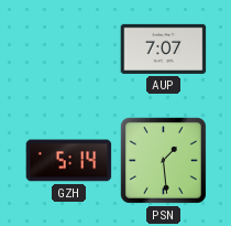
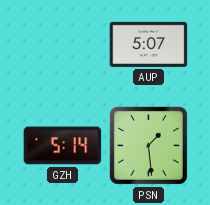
AUP: 7:07 -> 5:07
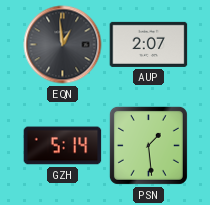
EQN: none -> 12:59
AUP: 5:07 -> 2:07
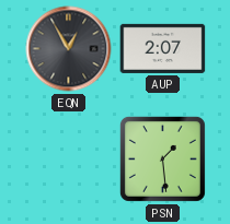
EQN: 12:59 -> 12:55
GZH: 5:14 -> none
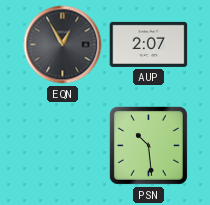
PSN: 1:29 -> 10:29
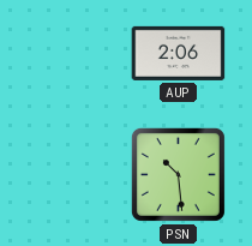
EQN: 12:55 -> none
AUP: 2:07 -> 2:06
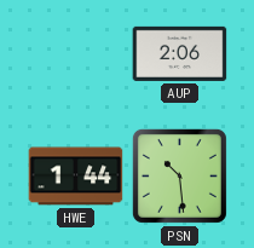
HWE: none -> 1:44
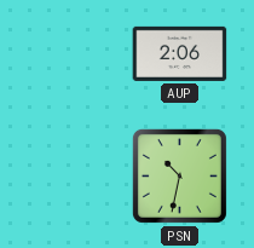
HWE: 1:44 -> none
PSN: 10:29 -> 10:32
